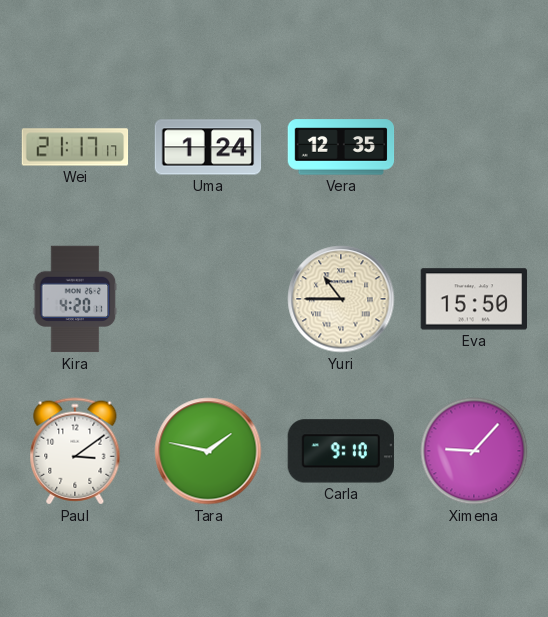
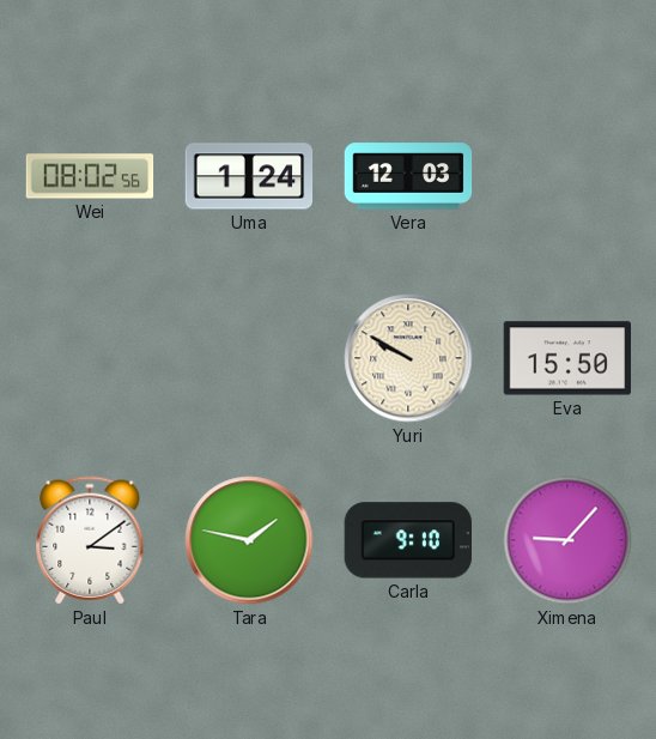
Wei: 21:17 -> 08:02
Vera: 12:35 -> 12:03
Kira: 4:20 -> none
Yuri: 10:45 -> 9:50
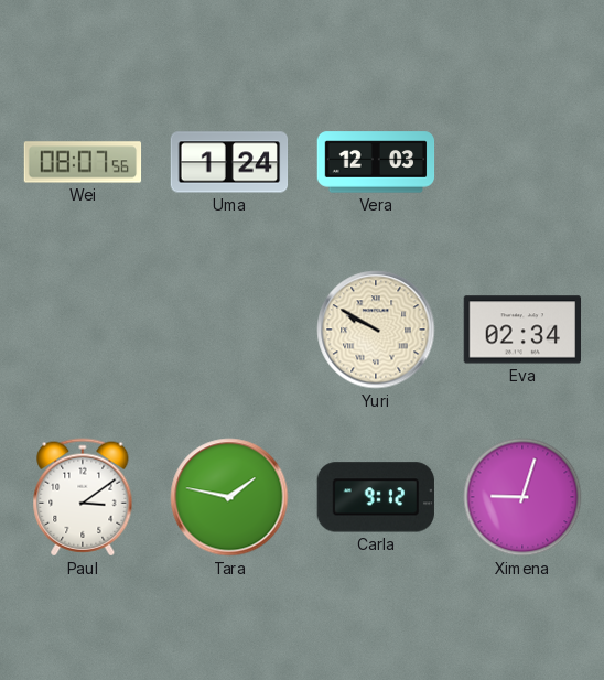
Wei: 08:02 -> 08:07
Eva: 15:50 -> 02:34
Carla: 9:10 -> 9:12
Ximena: 9:07 -> 9:03
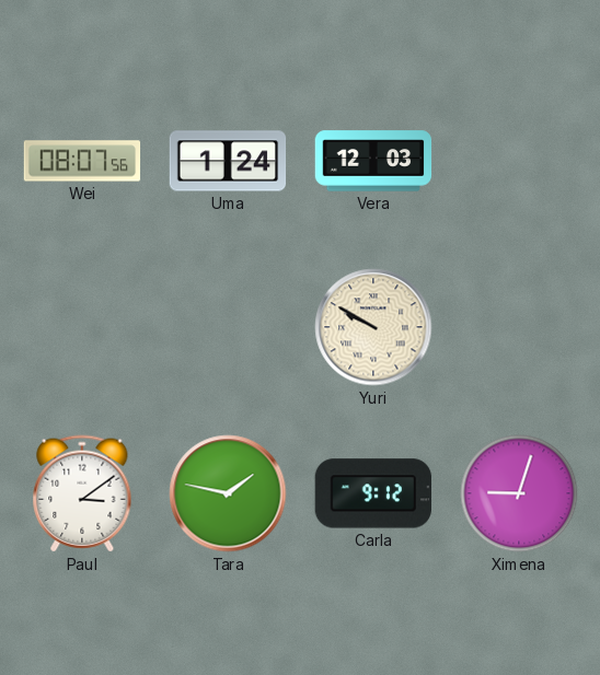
Eva: 02:34 -> none
